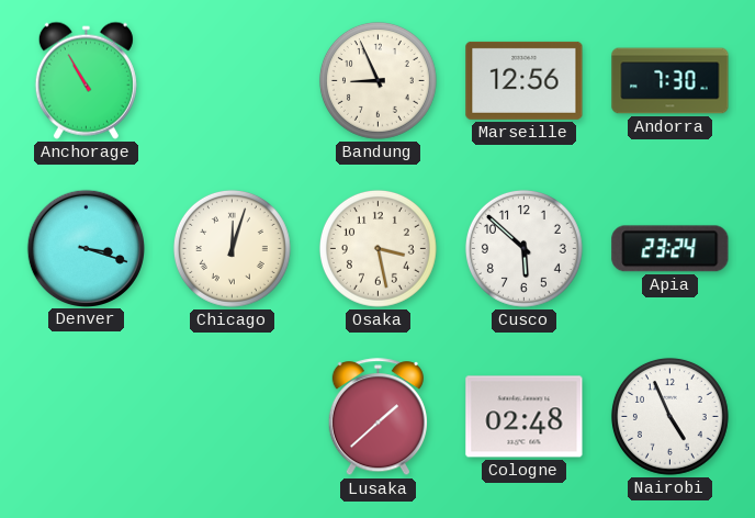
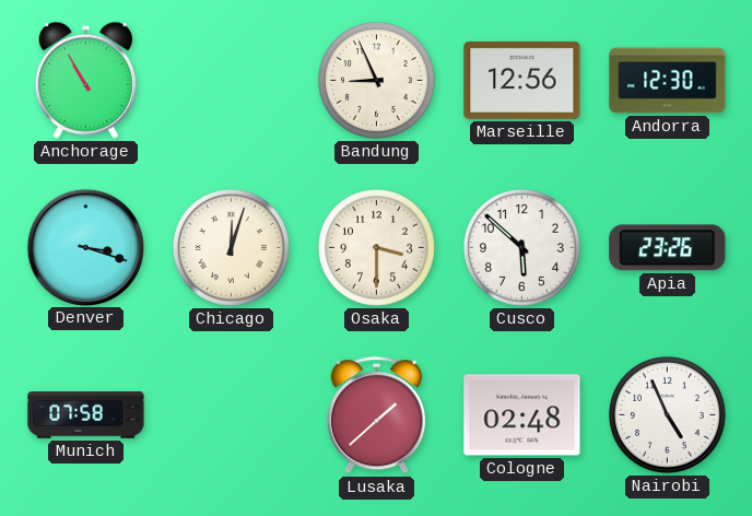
Andorra: 7:30 -> 12:30
Osaka: 3:28 -> 3:30
Apia: 23:24 -> 23:26
Munich: none -> 07:58
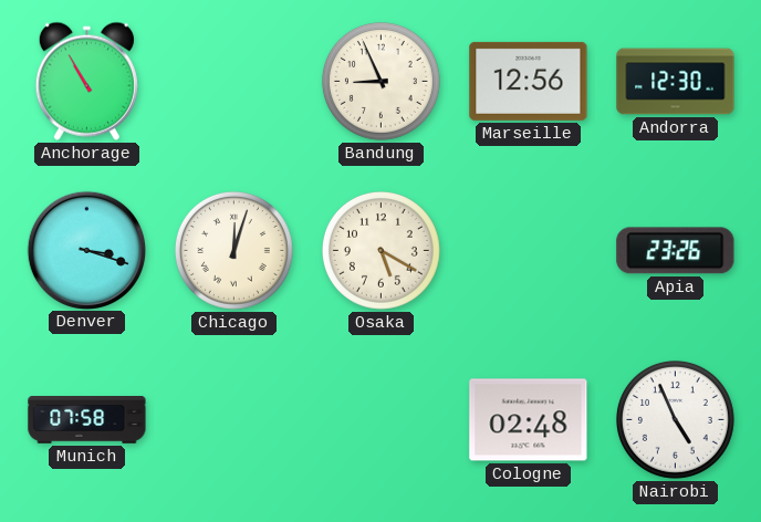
Osaka: 3:30 -> 5:20
Cusco: 5:52 -> none
Lusaka: 1:38 -> none
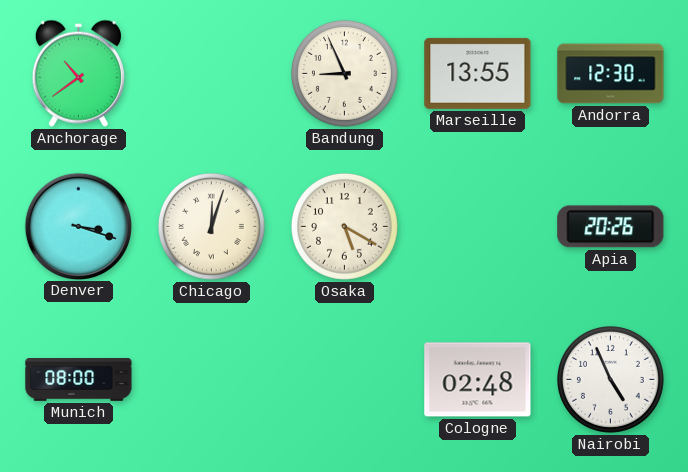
Anchorage: 10:55 -> 10:39
Marseille: 12:56 -> 13:55
Apia: 23:26 -> 20:26
Munich: 07:58 -> 08:00
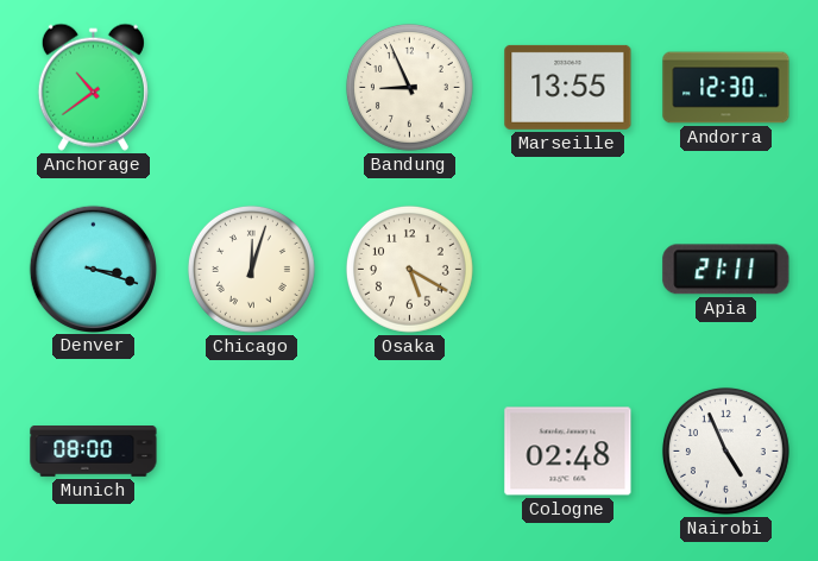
Apia: 20:26 -> 21:11
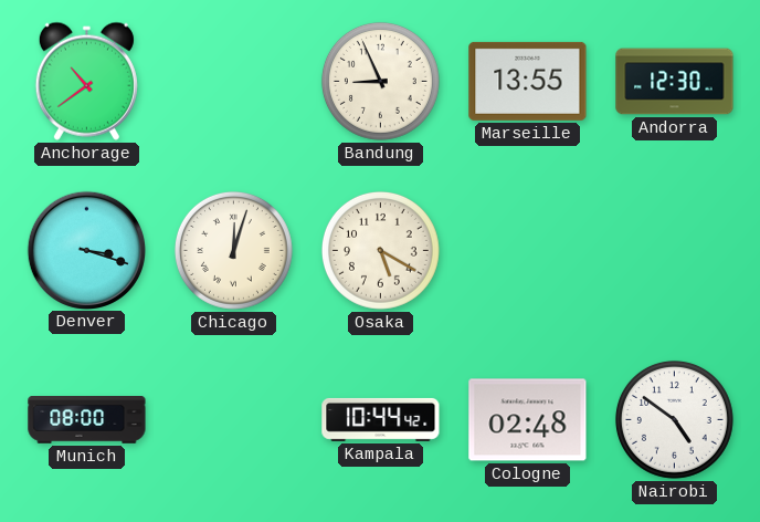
Apia: 21:11 -> none
Kampala: none -> 10:44
Nairobi: 4:56 -> 4:51
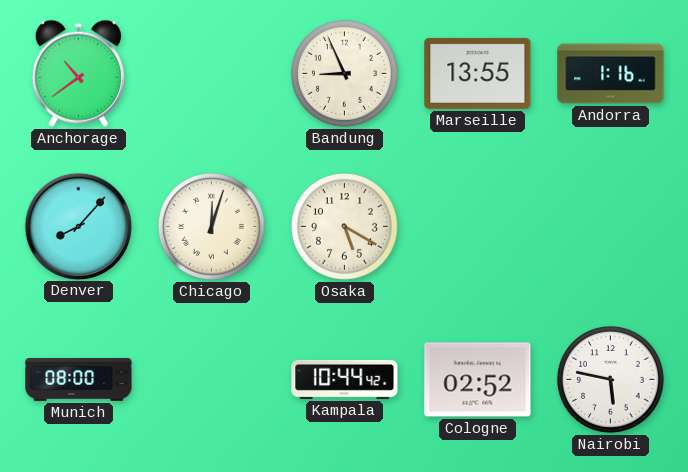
Andorra: 12:30 -> 1:16
Denver: 3:18 -> 8:07
Cologne: 02:48 -> 02:52
Nairobi: 4:51 -> 5:47
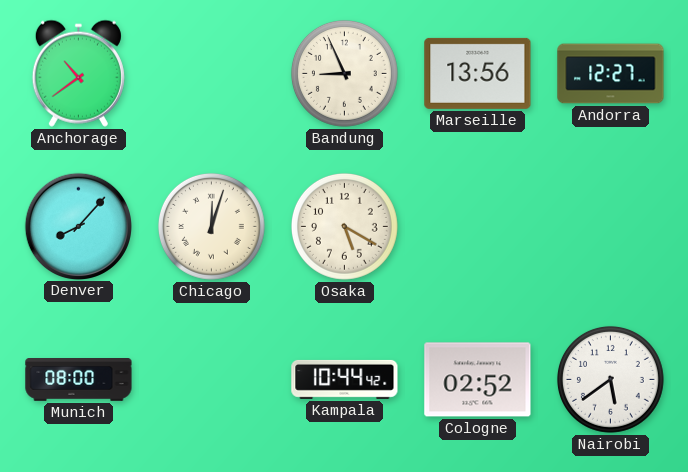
Marseille: 13:55 -> 13:56
Andorra: 1:16 -> 12:27
Nairobi: 5:47 -> 5:39
